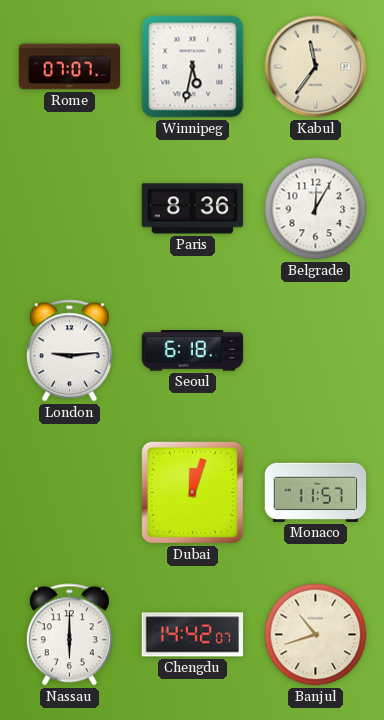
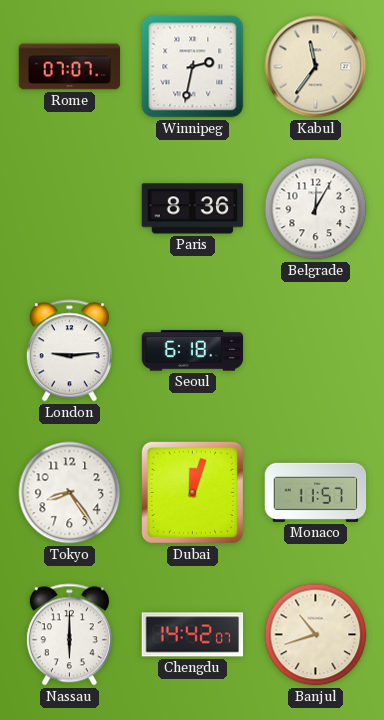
Winnipeg: 5:32 -> 2:32
Tokyo: none -> 8:24
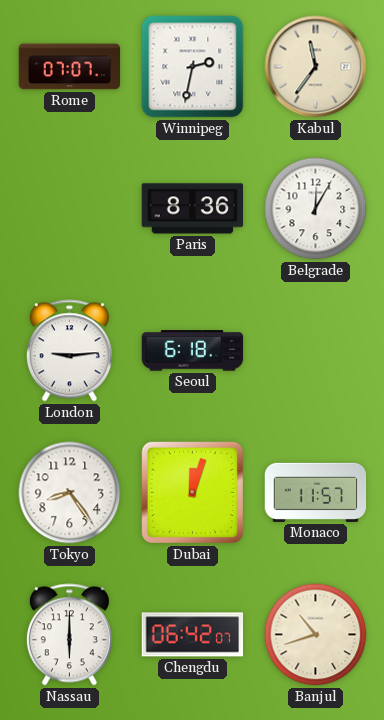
Chengdu: 14:42 -> 06:42
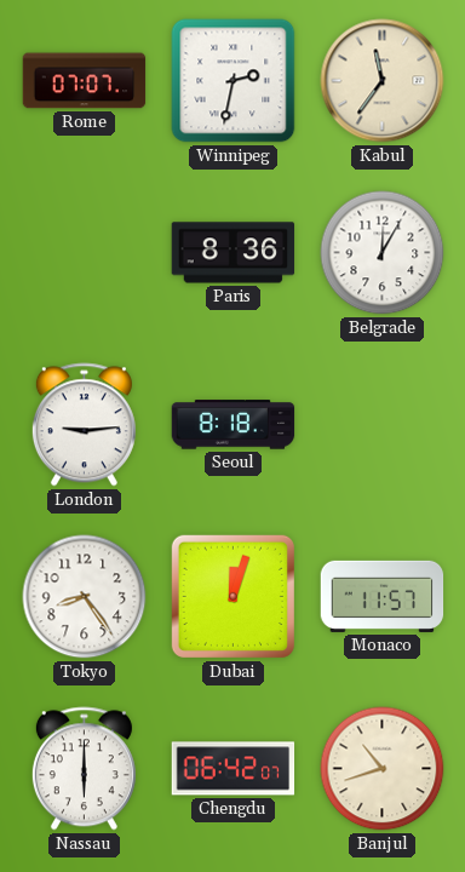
Seoul: 6:18 -> 8:18
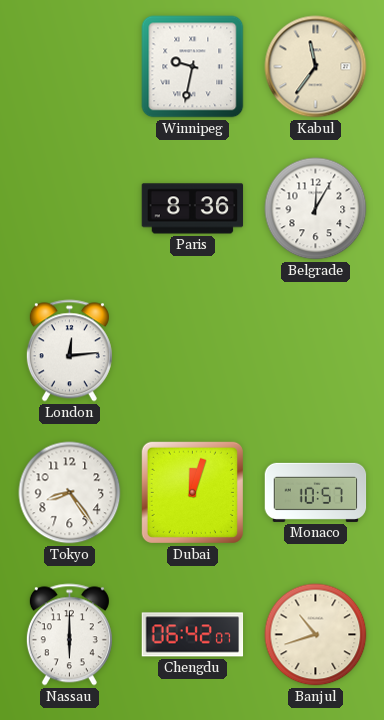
Rome: 07:07 -> none
Winnipeg: 2:32 -> 9:32
London: 9:14 -> 12:14
Seoul: 8:18 -> none
Monaco: 11:57 -> 10:57
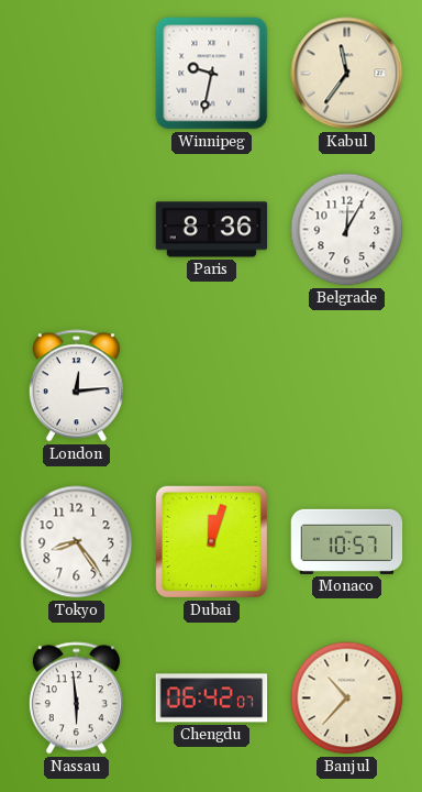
Nassau: 6:00 -> 5:59
Banjul: 10:42 -> 10:37
